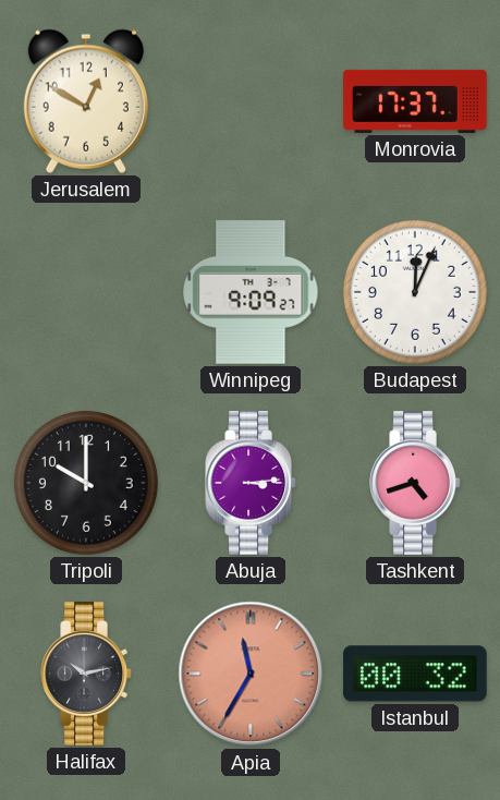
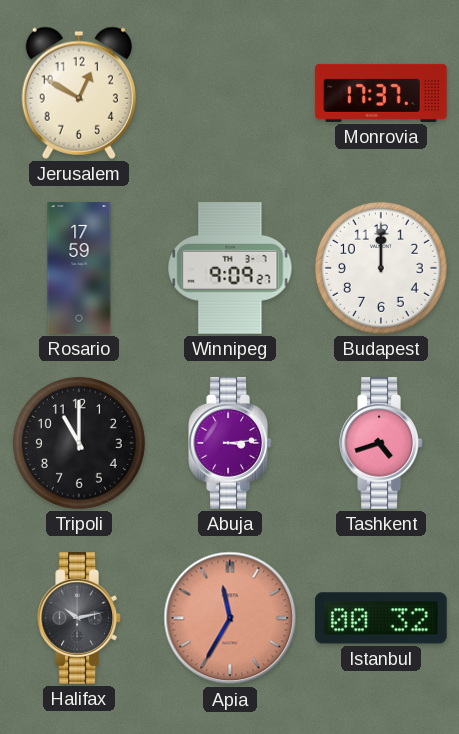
Rosario: none -> 17:59
Budapest: 12:04 -> 12:00
Tripoli: 10:00 -> 11:00
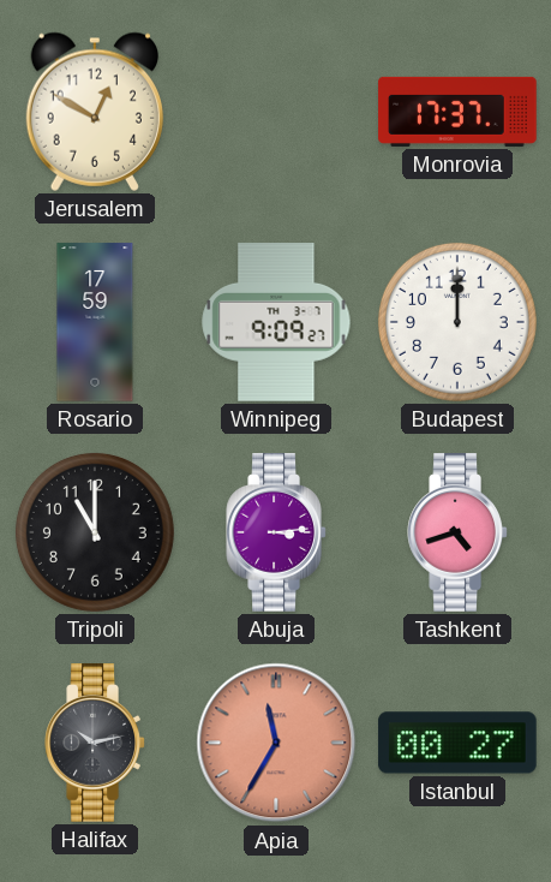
Istanbul: 00:32 -> 00:27
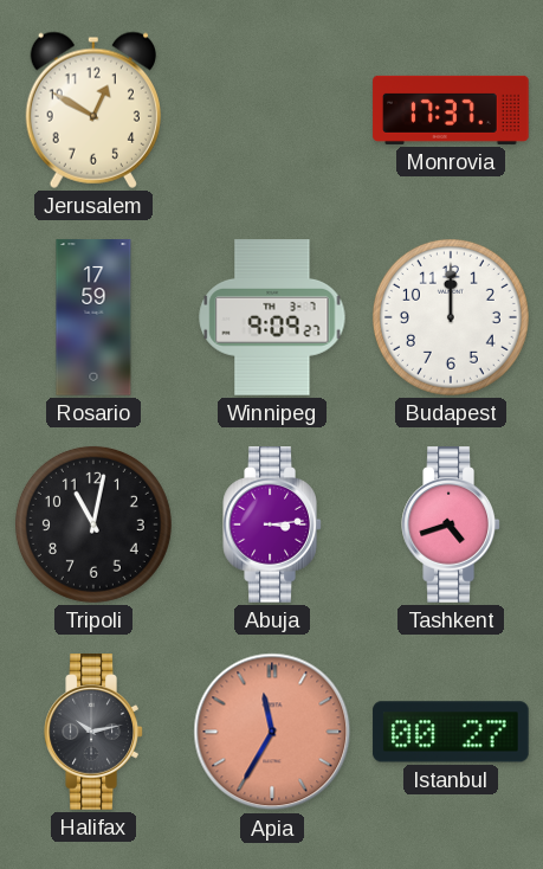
Tripoli: 11:00 -> 11:02
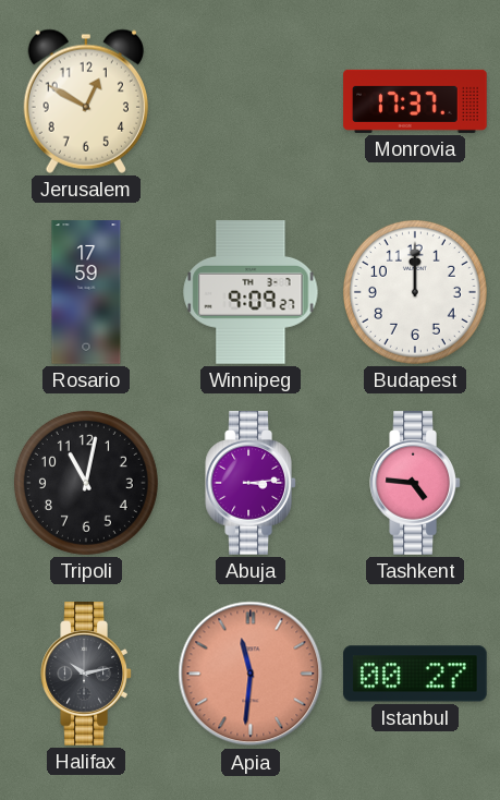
Tashkent: 4:42 -> 4:46
Apia: 11:35 -> 11:31
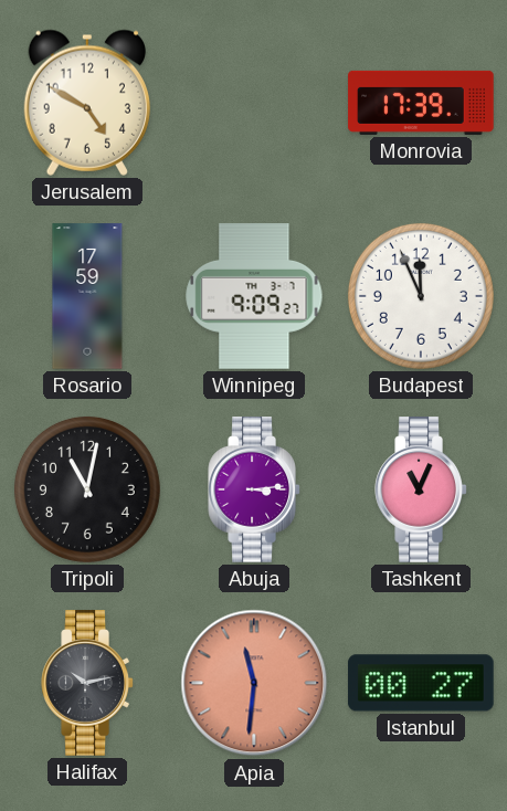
Jerusalem: 12:50 -> 4:50
Monrovia: 17:37 -> 17:39
Budapest: 12:00 -> 11:56
Tashkent: 4:46 -> 11:04
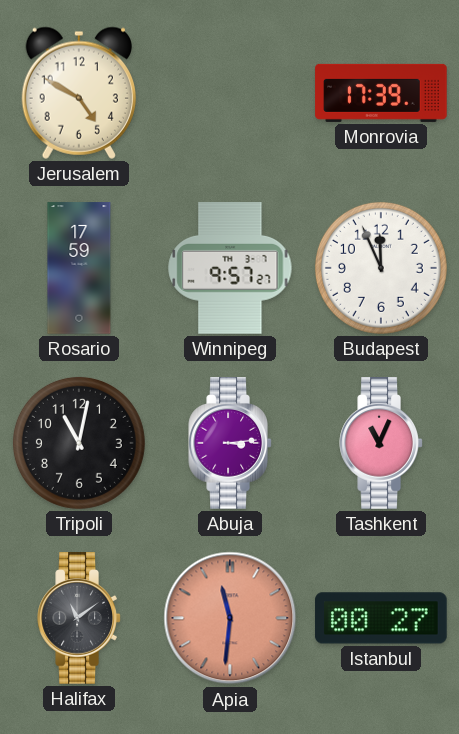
Winnipeg: 9:09 -> 9:57
Halifax: 10:13 -> 11:09
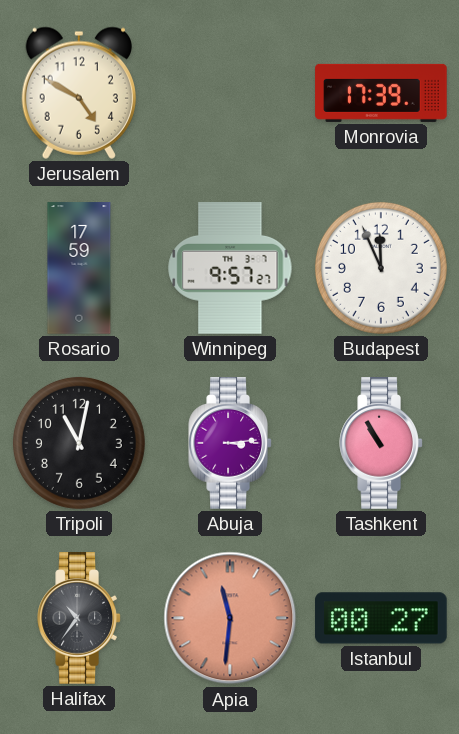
Tashkent: 11:04 -> 10:55
Halifax: 11:09 -> 10:36
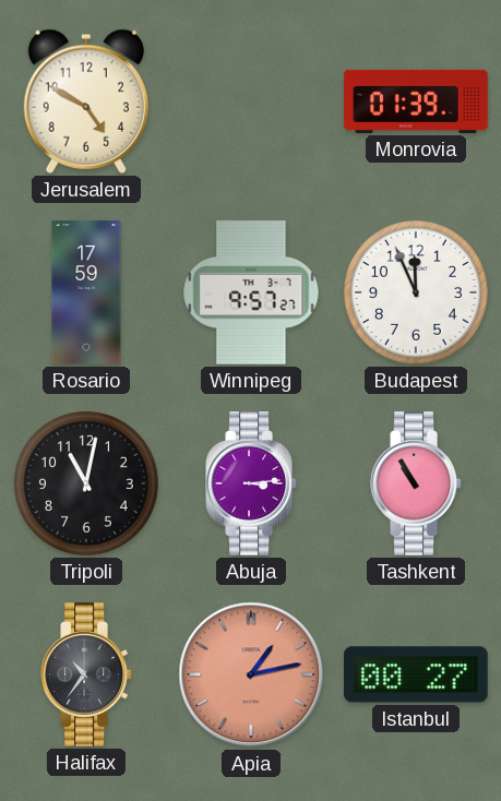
Monrovia: 17:39 -> 01:39
Apia: 11:31 -> 1:13
